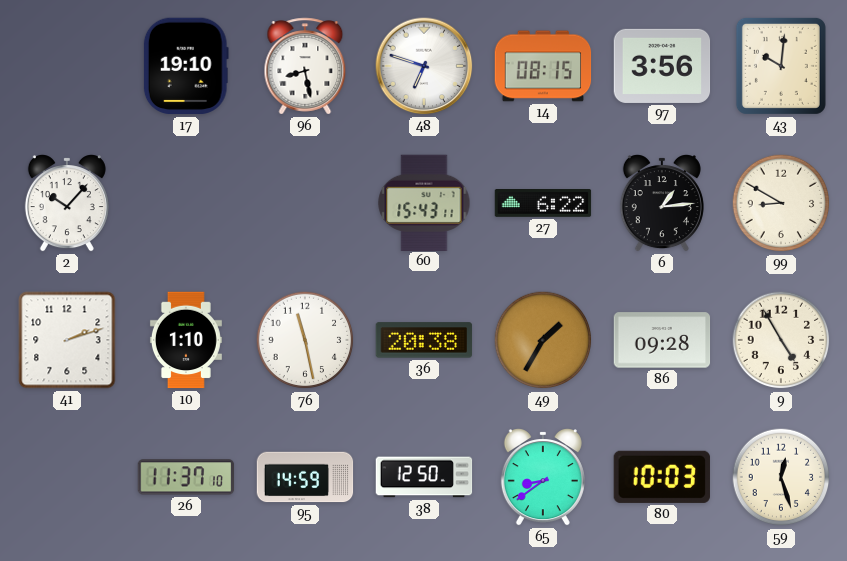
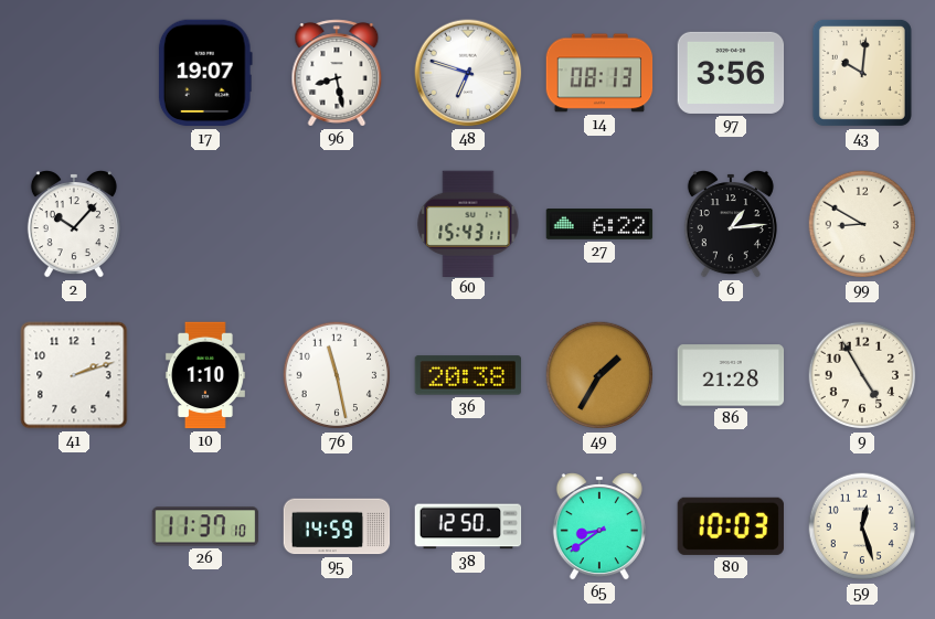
17: 19:10 -> 19:07
14: 08:15 -> 08:13
86: 09:28 -> 21:28
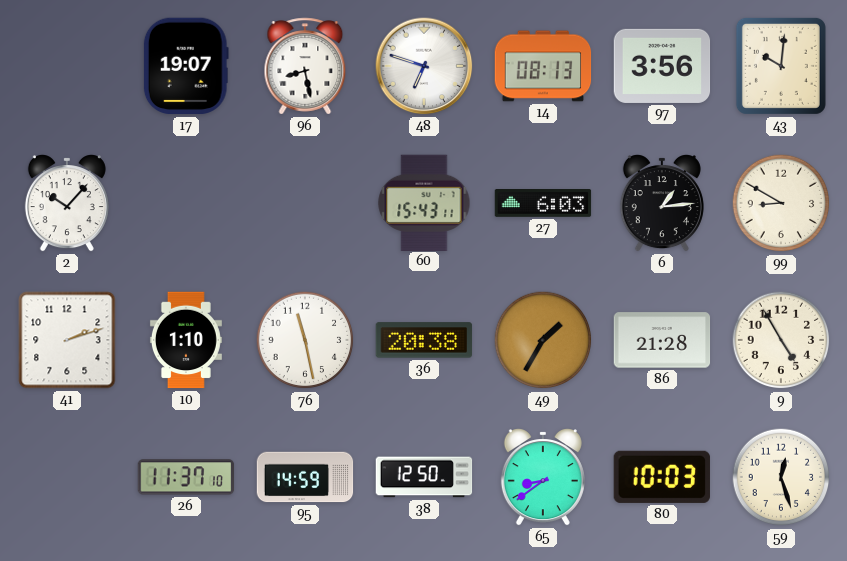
27: 6:22 -> 6:03
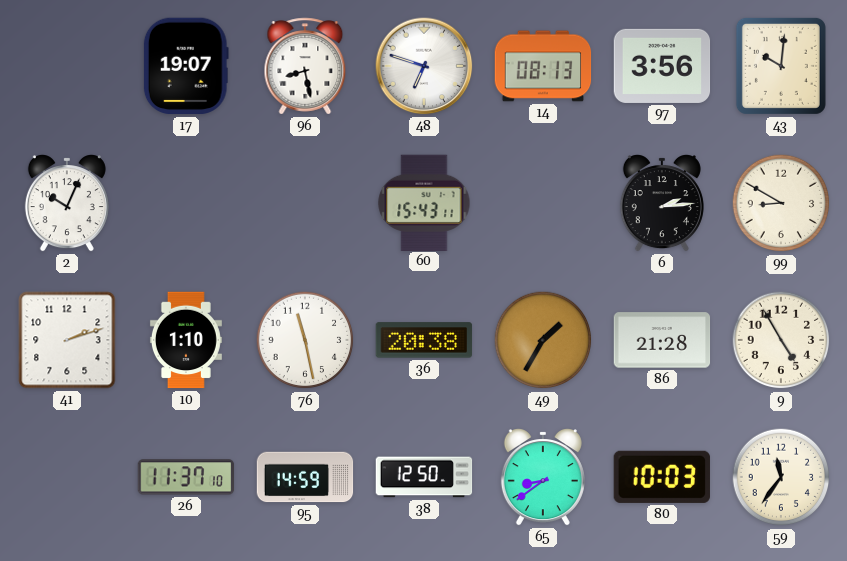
2: 10:07 -> 10:04
27: 6:03 -> none
6: 1:14 -> 2:14
59: 12:27 -> 11:36
